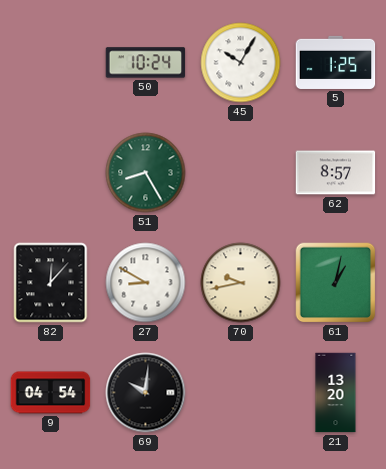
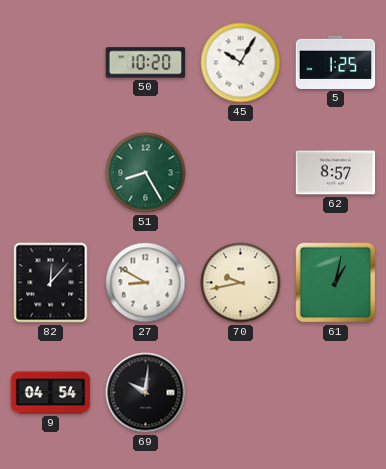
50: 10:24 -> 10:20
21: 13:20 -> none
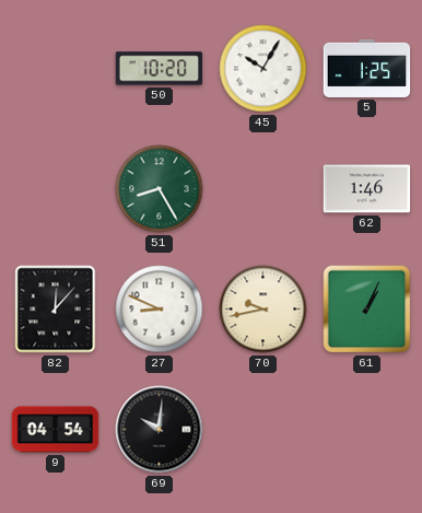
62: 8:57 -> 1:46
27: 8:50 -> 8:49
61: 1:02 -> 1:04
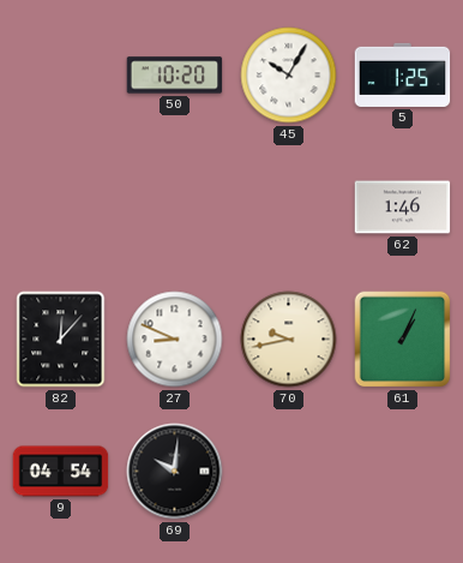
51: 8:25 -> none
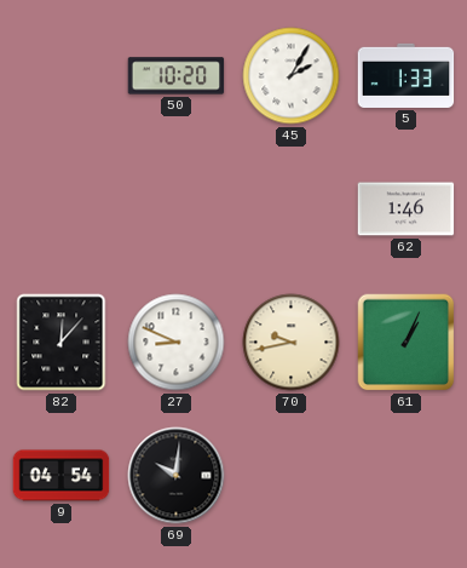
45: 10:05 -> 2:05
5: 1:25 -> 1:33
